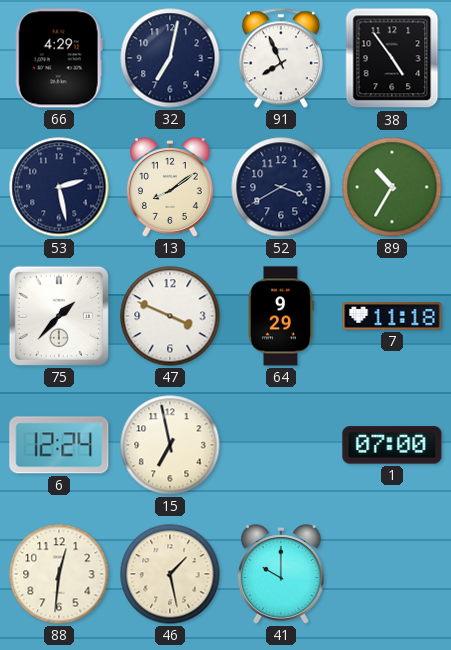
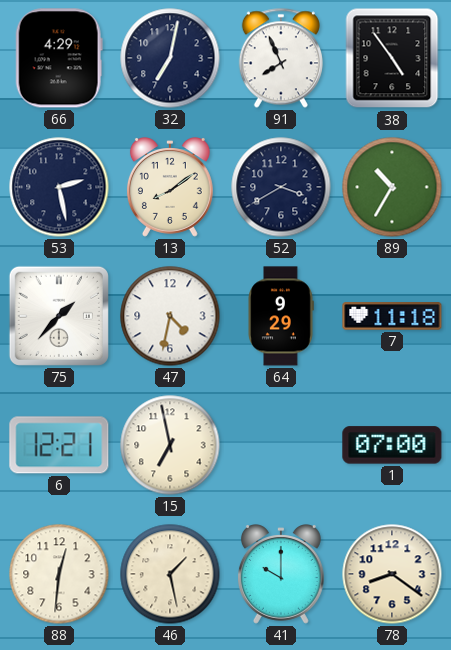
47: 3:49 -> 4:32
6: 12:24 -> 12:21
78: none -> 8:21
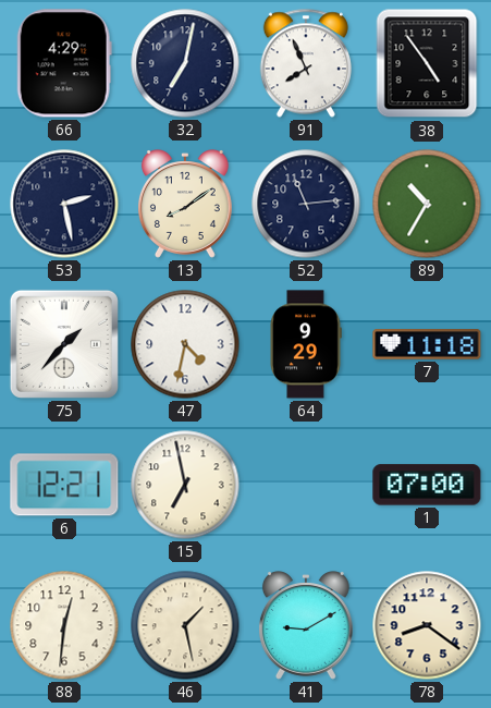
52: 3:40 -> 11:14
41: 10:00 -> 9:10
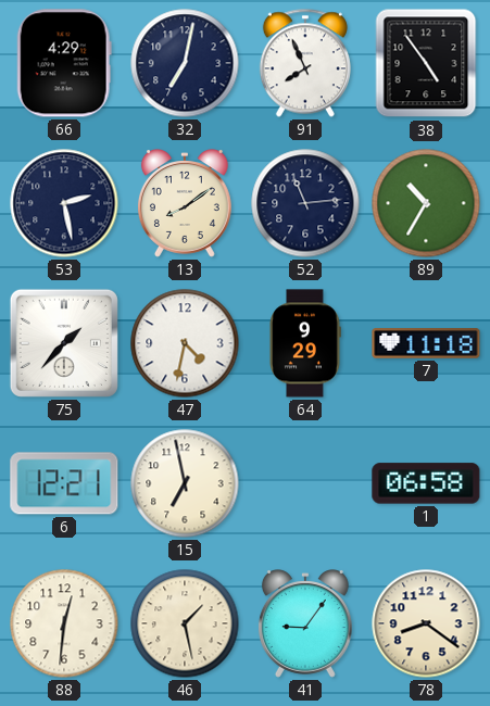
1: 07:00 -> 06:58
41: 9:10 -> 9:06
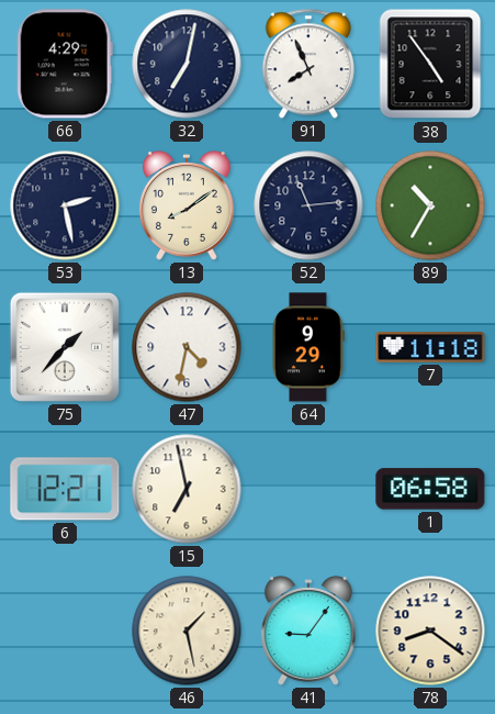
88: 12:31 -> none
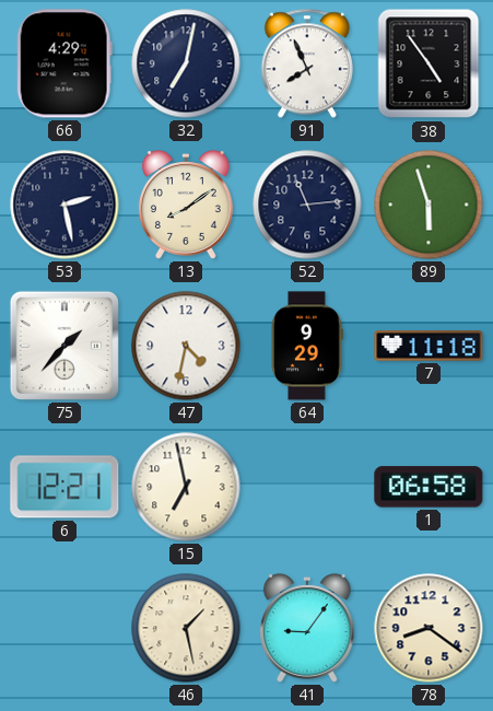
89: 10:35 -> 5:57
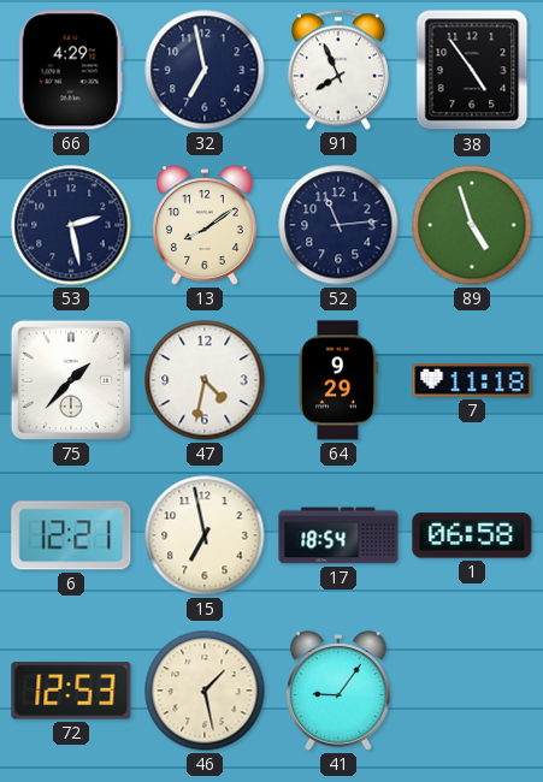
32: 7:02 -> 6:58
89: 5:57 -> 4:57
17: none -> 18:54
72: none -> 12:53
78: 8:21 -> none
